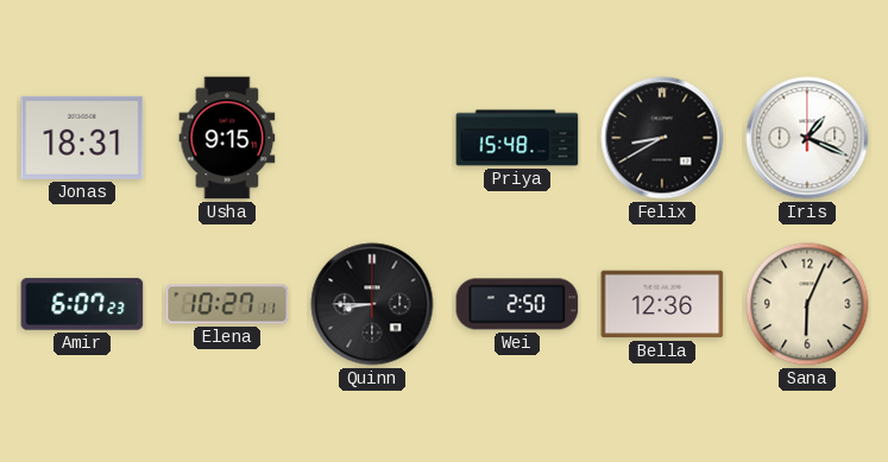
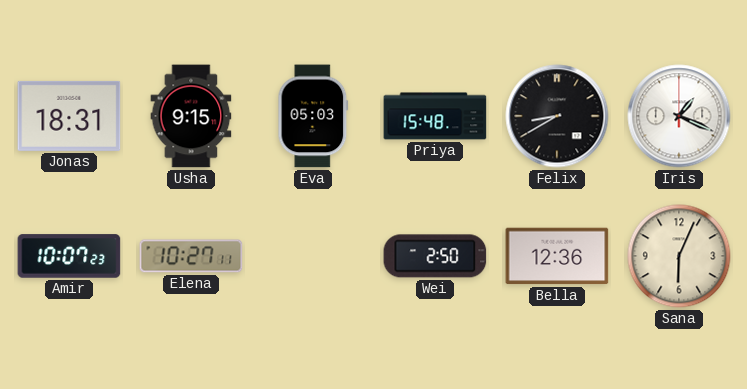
Eva: none -> 05:03
Amir: 6:07 -> 10:07
Quinn: 8:45 -> none
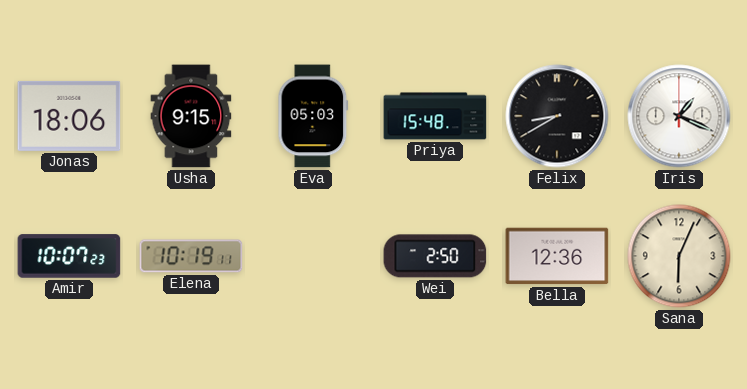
Jonas: 18:31 -> 18:06
Elena: 10:27 -> 10:19
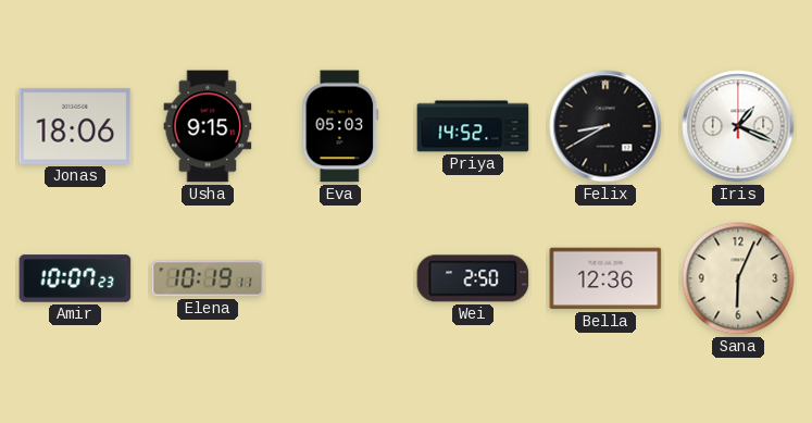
Priya: 15:48 -> 14:52
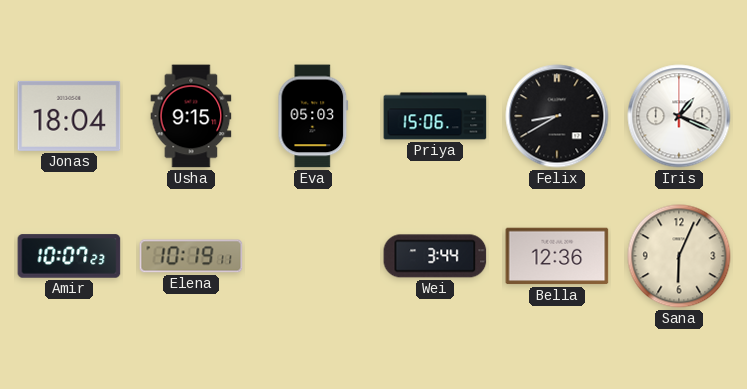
Jonas: 18:06 -> 18:04
Priya: 14:52 -> 15:06
Wei: 2:50 -> 3:44
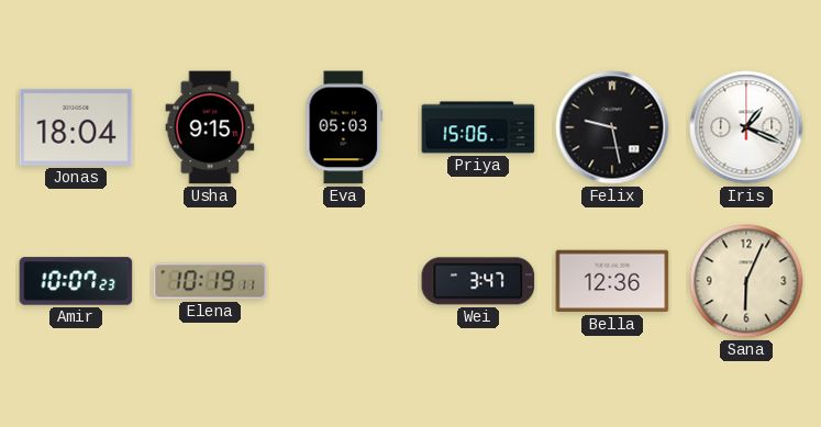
Felix: 8:40 -> 9:28
Wei: 3:44 -> 3:47
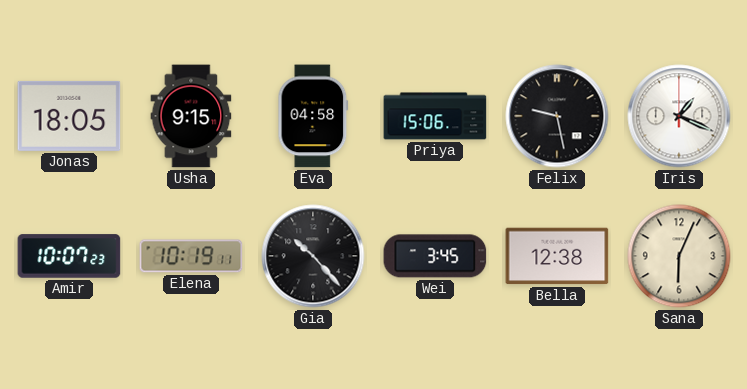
Jonas: 18:04 -> 18:05
Eva: 05:03 -> 04:58
Gia: none -> 10:23
Wei: 3:47 -> 3:45
Bella: 12:36 -> 12:38
